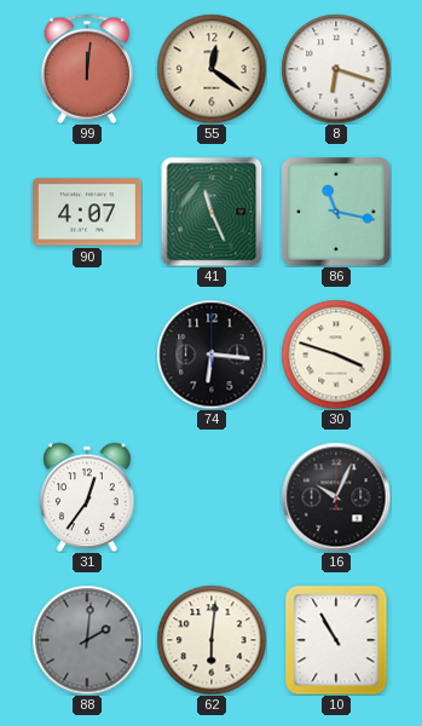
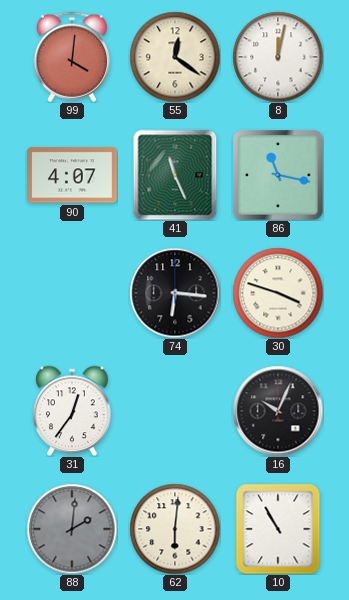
99: 12:01 -> 4:01
8: 6:18 -> 12:02
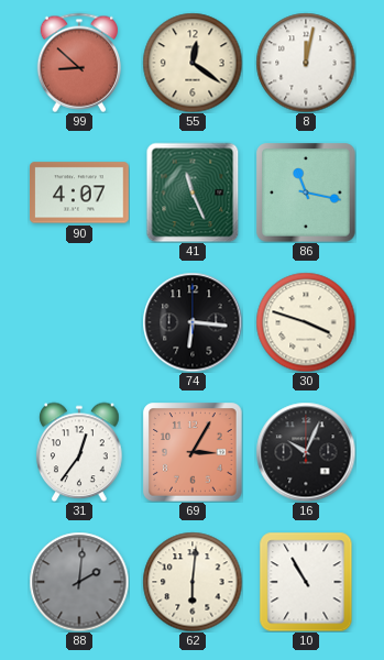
99: 4:01 -> 8:52
69: none -> 3:05
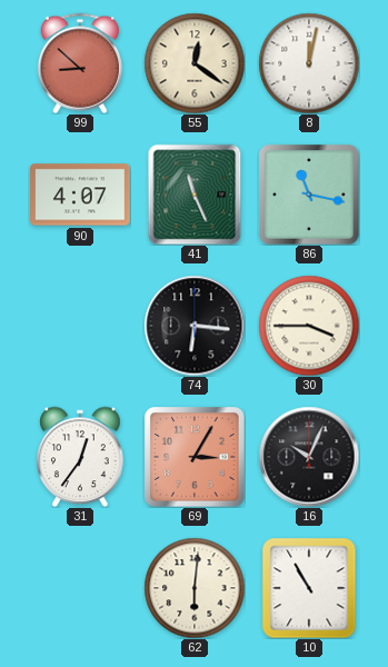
30: 3:48 -> 3:45
88: 2:01 -> none
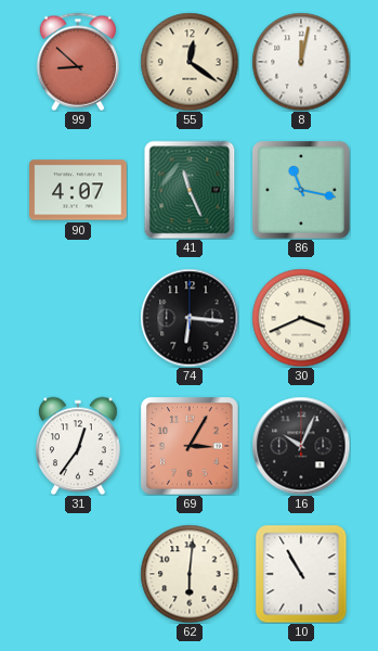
30: 3:45 -> 3:41
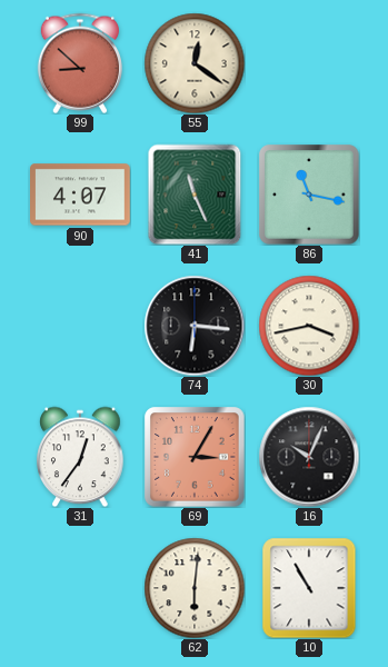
8: 12:02 -> none
30: 3:41 -> 3:43
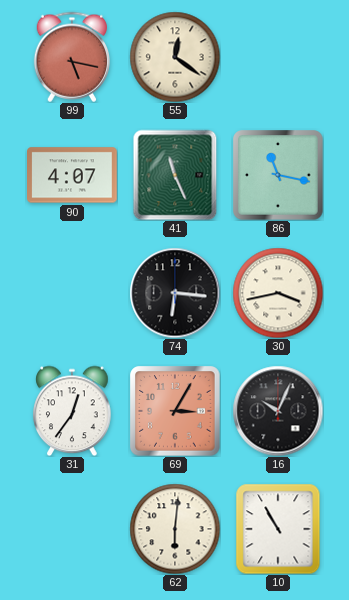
99: 8:52 -> 5:17
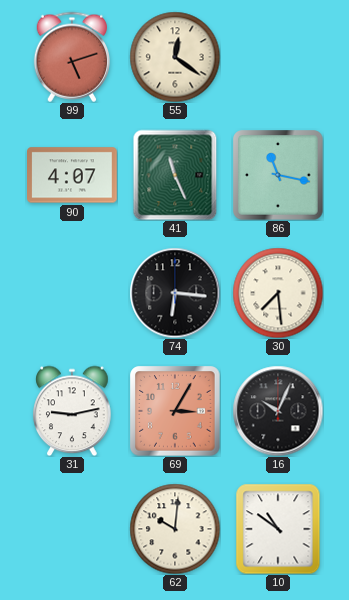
99: 5:17 -> 5:12
30: 3:43 -> 7:29
31: 12:36 -> 9:13
62: 6:01 -> 10:01
10: 10:55 -> 10:51
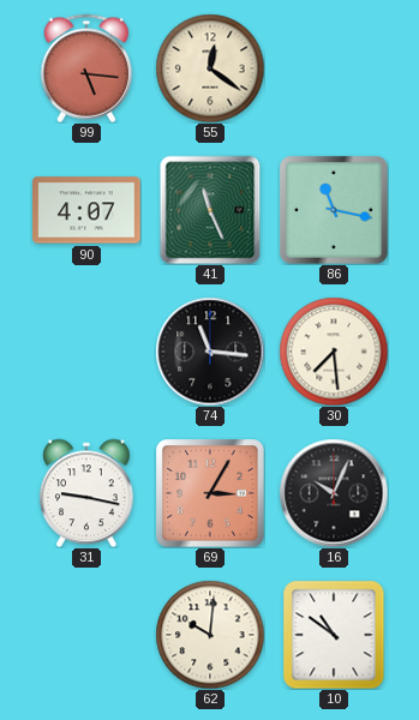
99: 5:12 -> 5:16
74: 6:16 -> 11:16
31: 9:13 -> 9:17
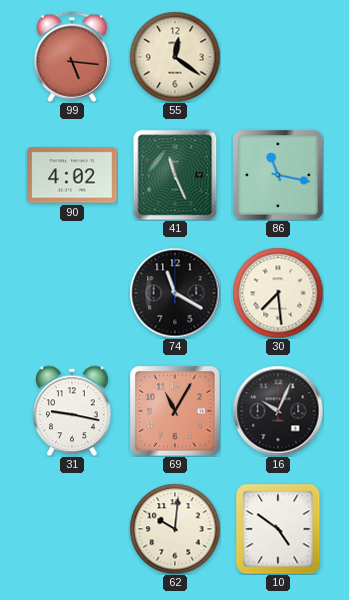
90: 4:07 -> 4:02
74: 11:16 -> 11:20
69: 3:05 -> 11:05
10: 10:51 -> 4:51
